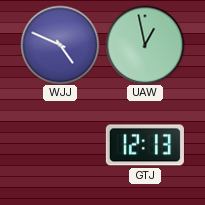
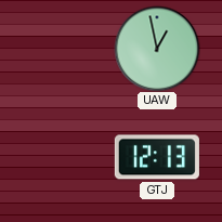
WJJ: 4:49 -> none
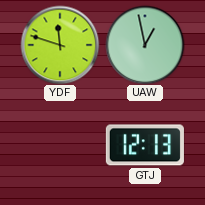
YDF: none -> 11:48
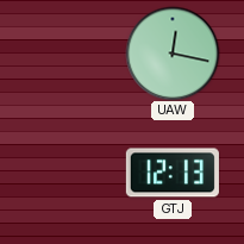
YDF: 11:48 -> none
UAW: 12:58 -> 12:17
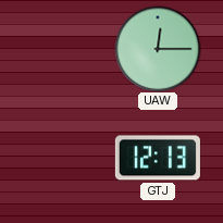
UAW: 12:17 -> 12:15
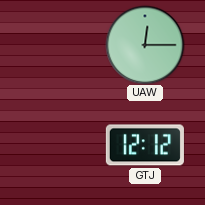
GTJ: 12:13 -> 12:12
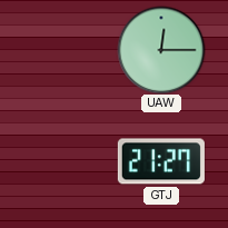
GTJ: 12:12 -> 21:27
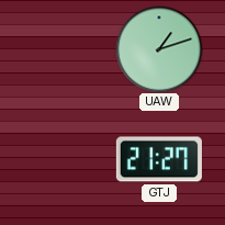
UAW: 12:15 -> 1:12
